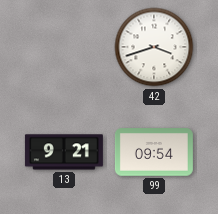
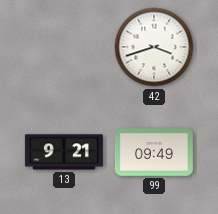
99: 09:54 -> 09:49
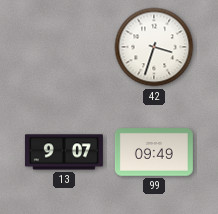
42: 3:42 -> 3:33
13: 9:21 -> 9:07
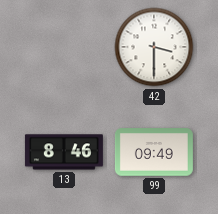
42: 3:33 -> 3:30
13: 9:07 -> 8:46
